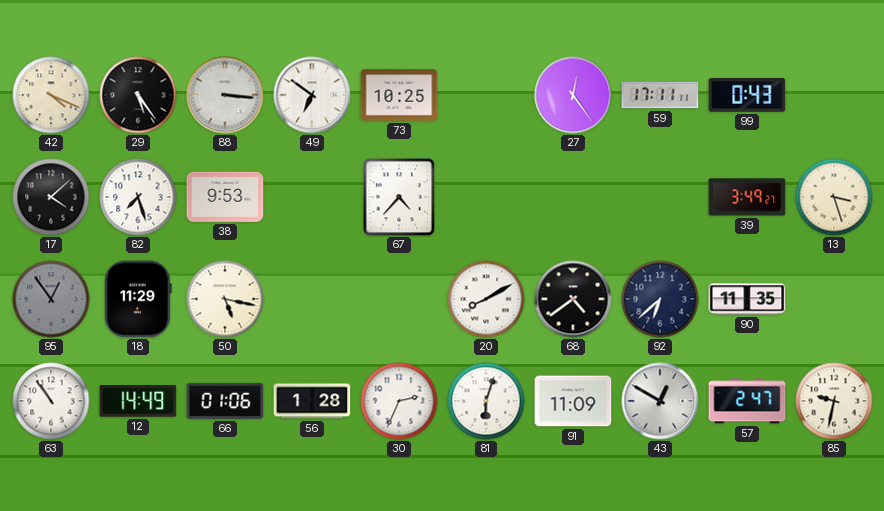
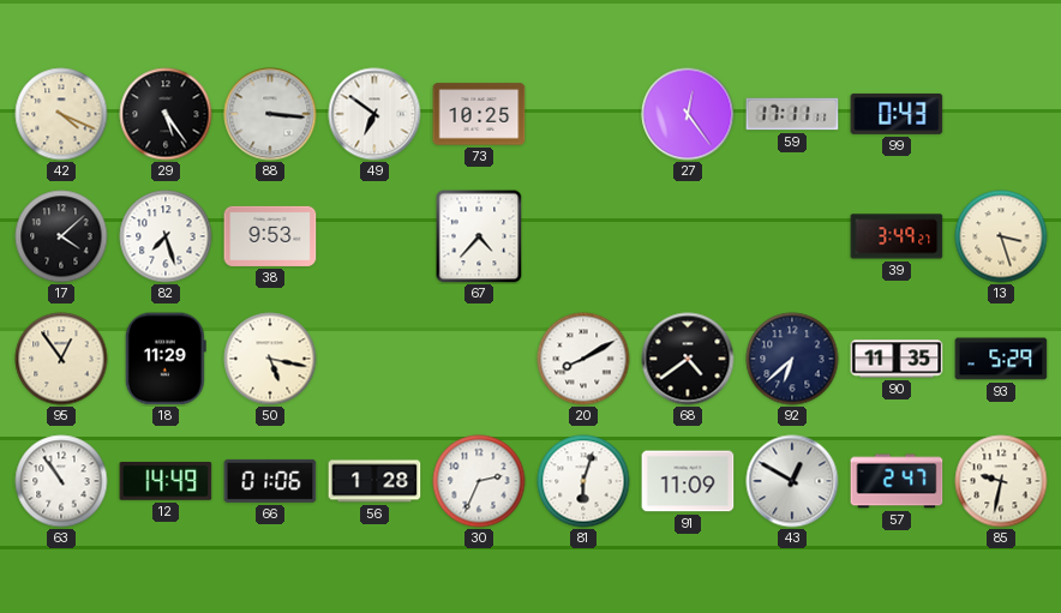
95 dial: grey -> cream
93: none -> 5:29
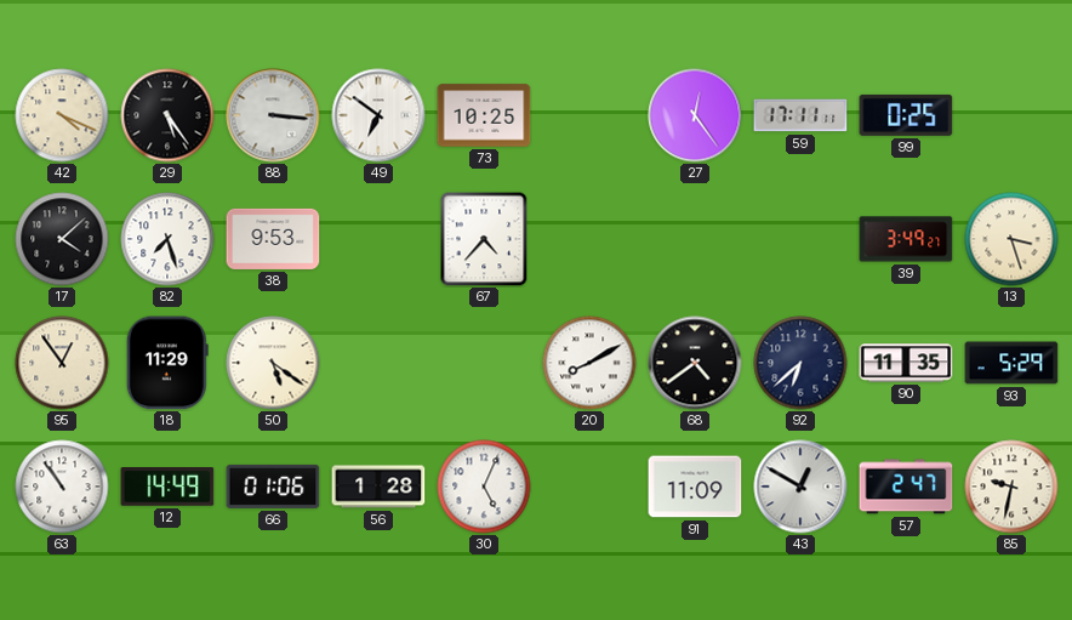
99: 0:43 -> 0:25
50: 5:17 -> 5:21
30: 2:34 -> 5:04
81: 6:03 -> none
